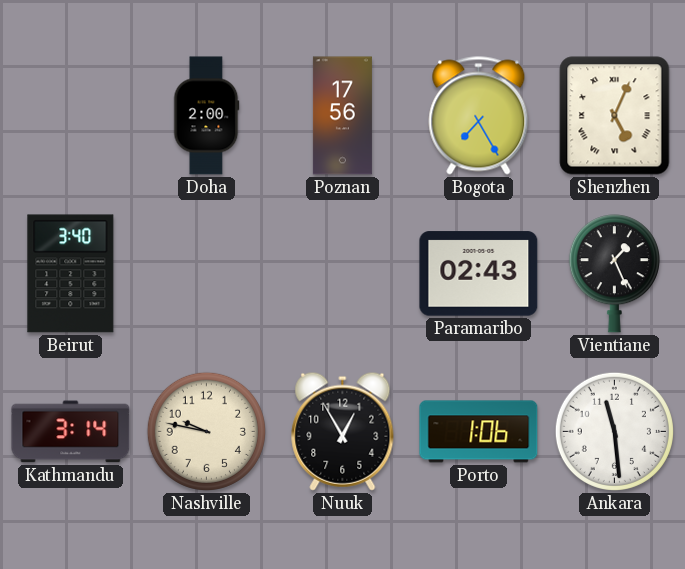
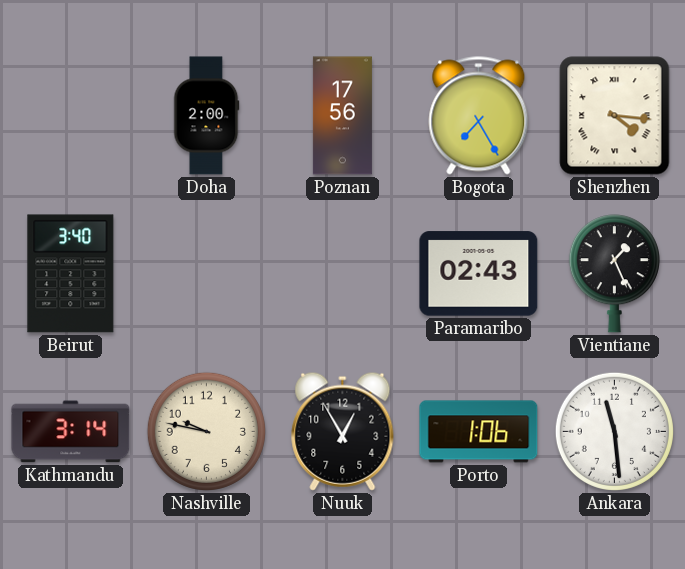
Shenzhen: 5:04 -> 4:16
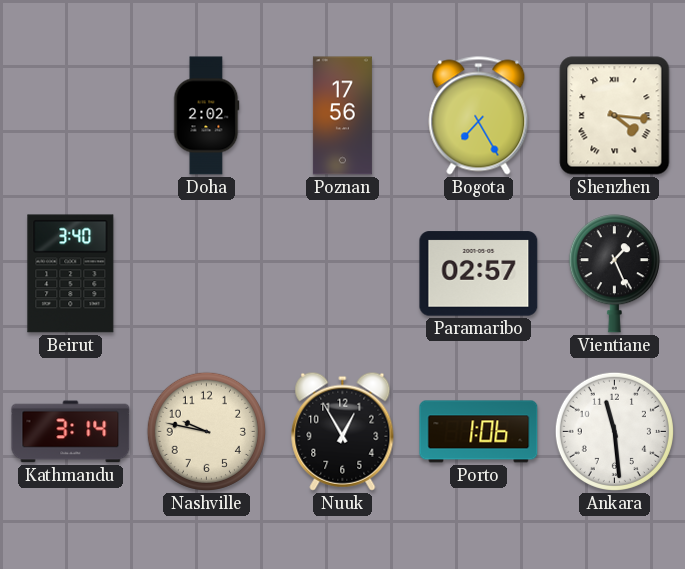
Doha: 2:00 -> 2:02
Paramaribo: 02:43 -> 02:57
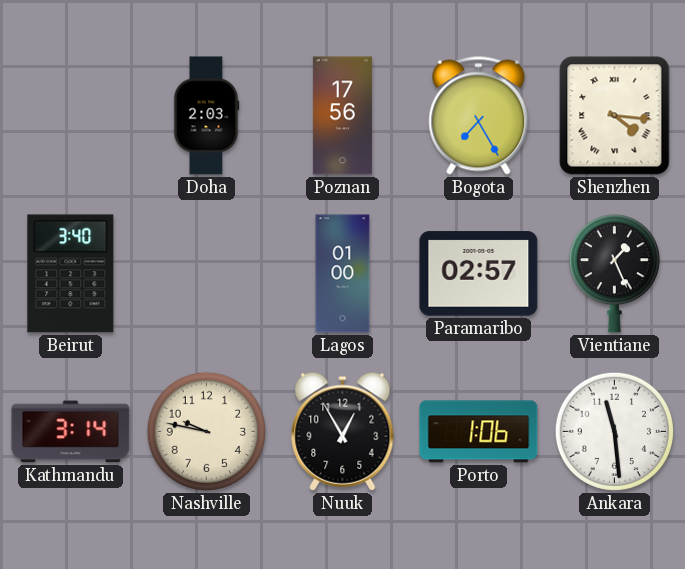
Doha: 2:02 -> 2:03
Lagos: none -> 01:00
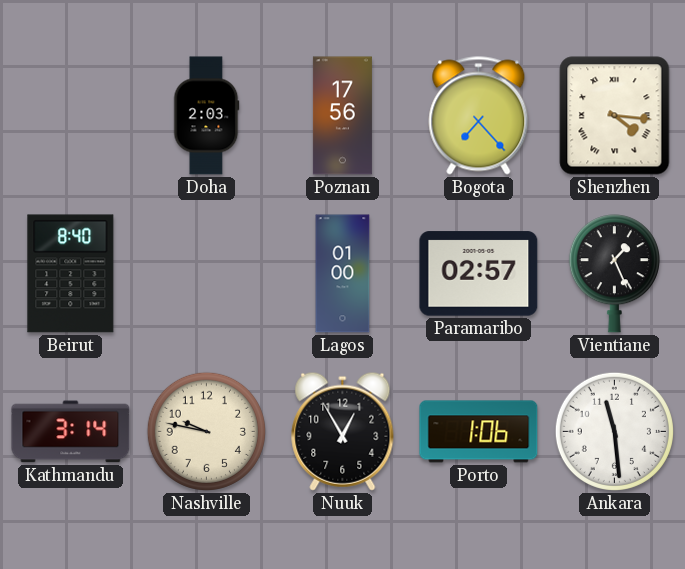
Bogota: 7:25 -> 7:23
Beirut: 3:40 -> 8:40
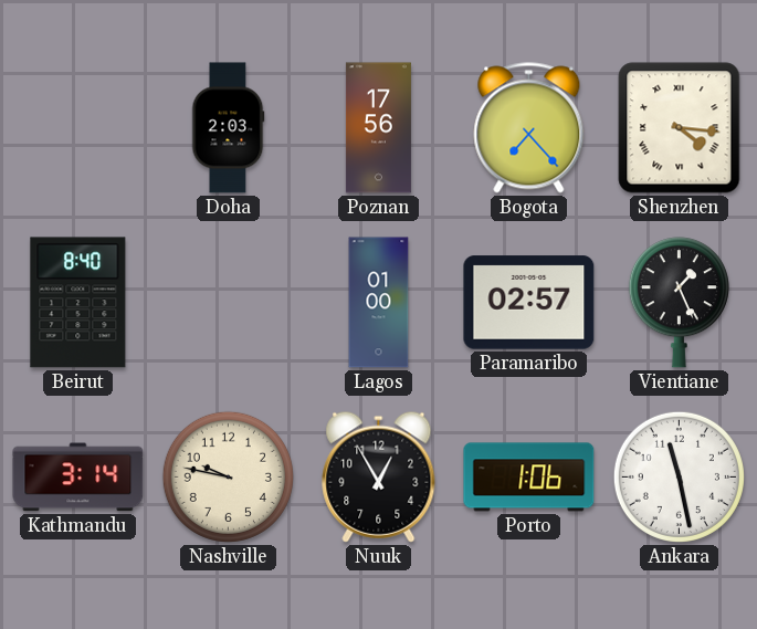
Ankara: 11:29 -> 11:28
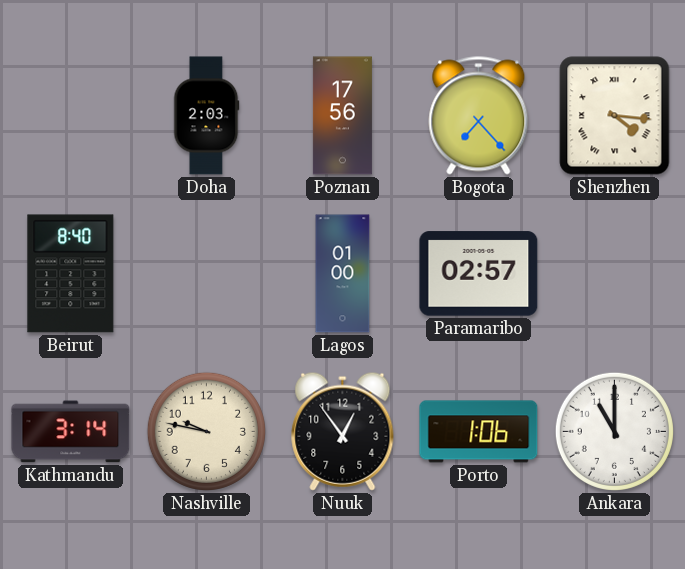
Vientiane: 1:26 -> none
Nuuk: 12:55 -> 12:54
Ankara: 11:28 -> 11:00
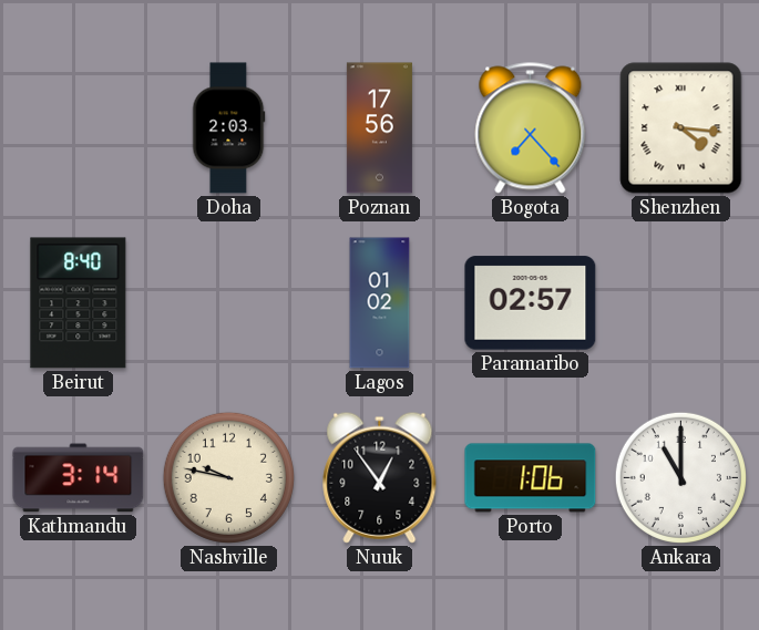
Lagos: 01:00 -> 01:02
